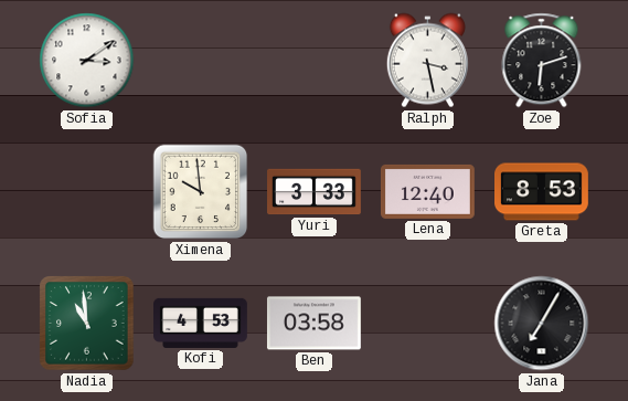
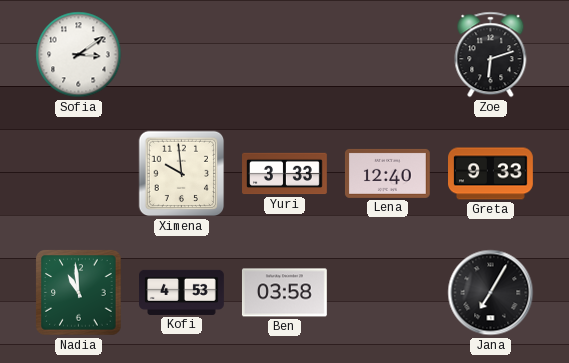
Ralph: 3:28 -> none
Greta: 8:53 -> 9:33
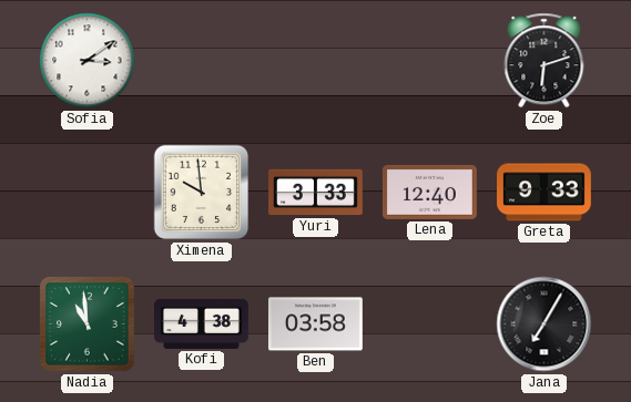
Kofi: 4:53 -> 4:38
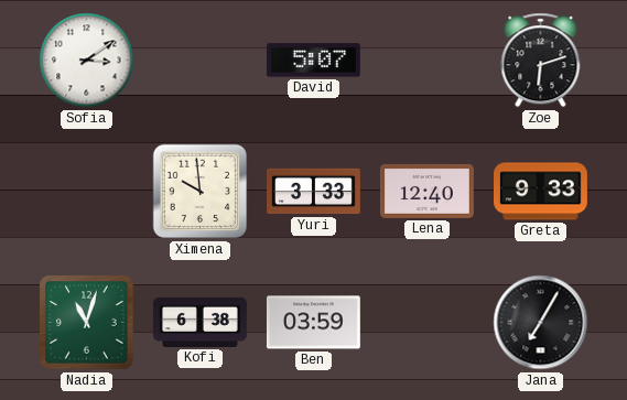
David: none -> 5:07
Nadia: 10:59 -> 11:03
Kofi: 4:38 -> 6:38
Ben: 03:58 -> 03:59
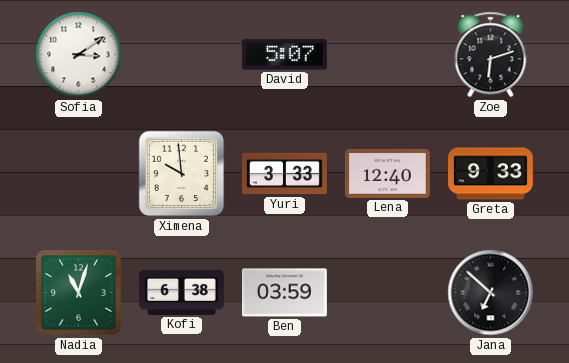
Jana: 7:05 -> 6:52
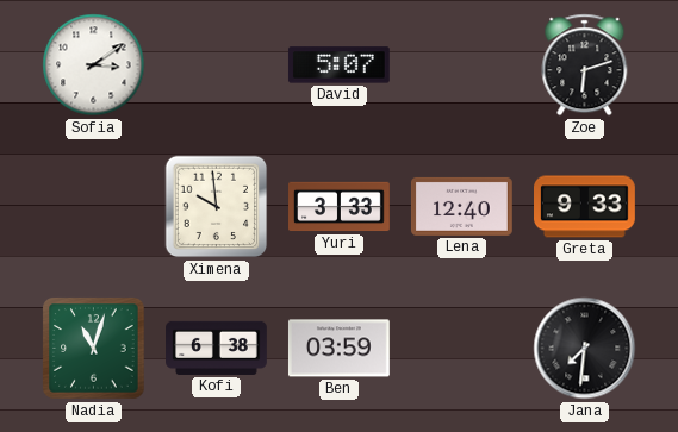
Jana: 6:52 -> 7:31
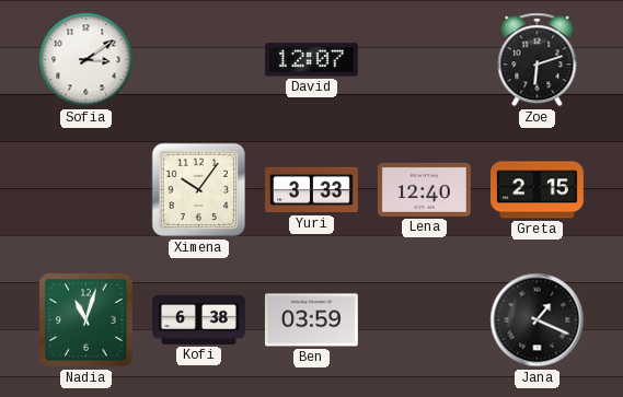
David: 5:07 -> 12:07
Ximena: 9:59 -> 10:06
Greta: 9:33 -> 2:15
Jana: 7:31 -> 1:19
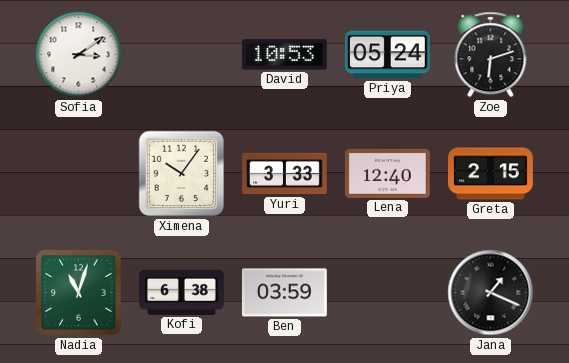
David: 12:07 -> 10:53
Priya: none -> 05:24
